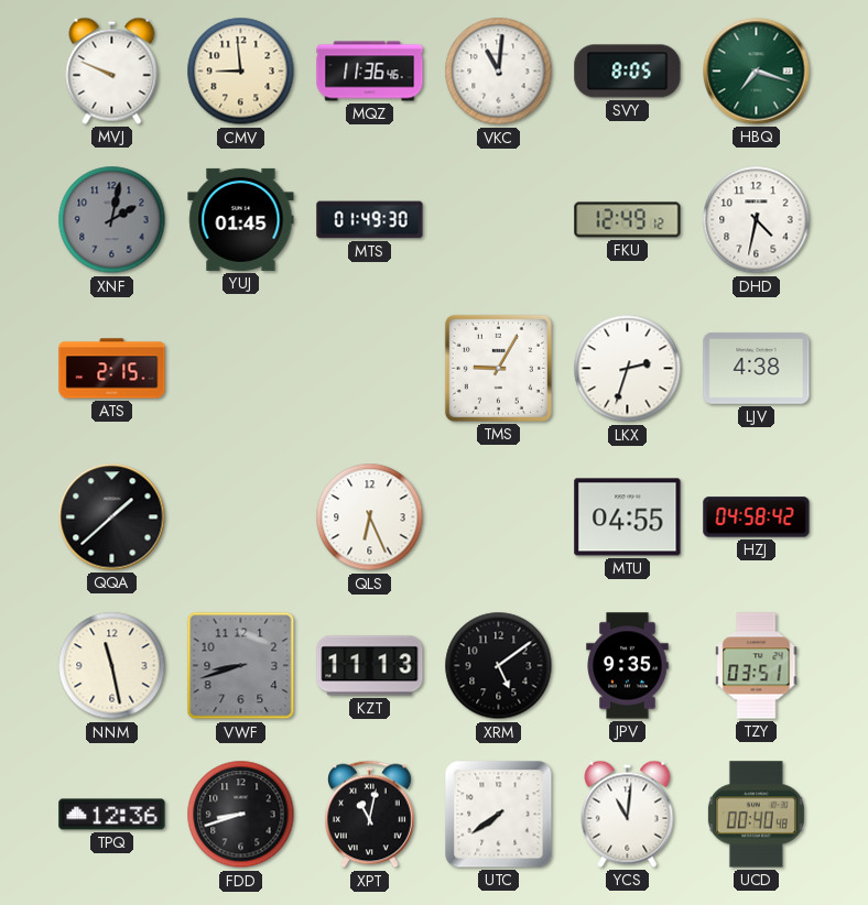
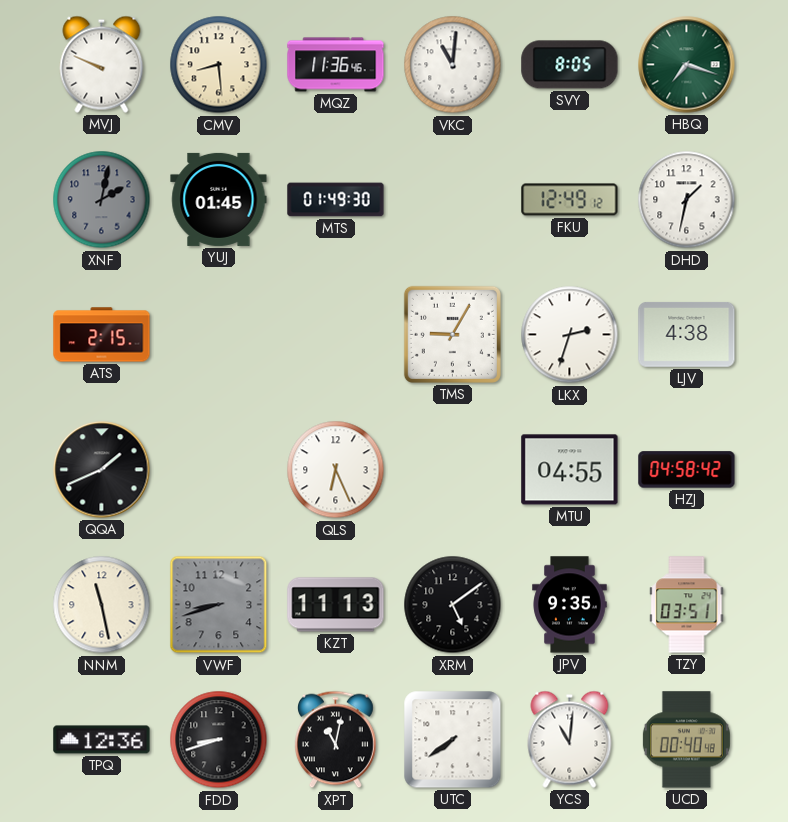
CMV: 8:59 -> 8:29
DHD: 4:32 -> 1:32
QQA: 1:38 -> 1:41
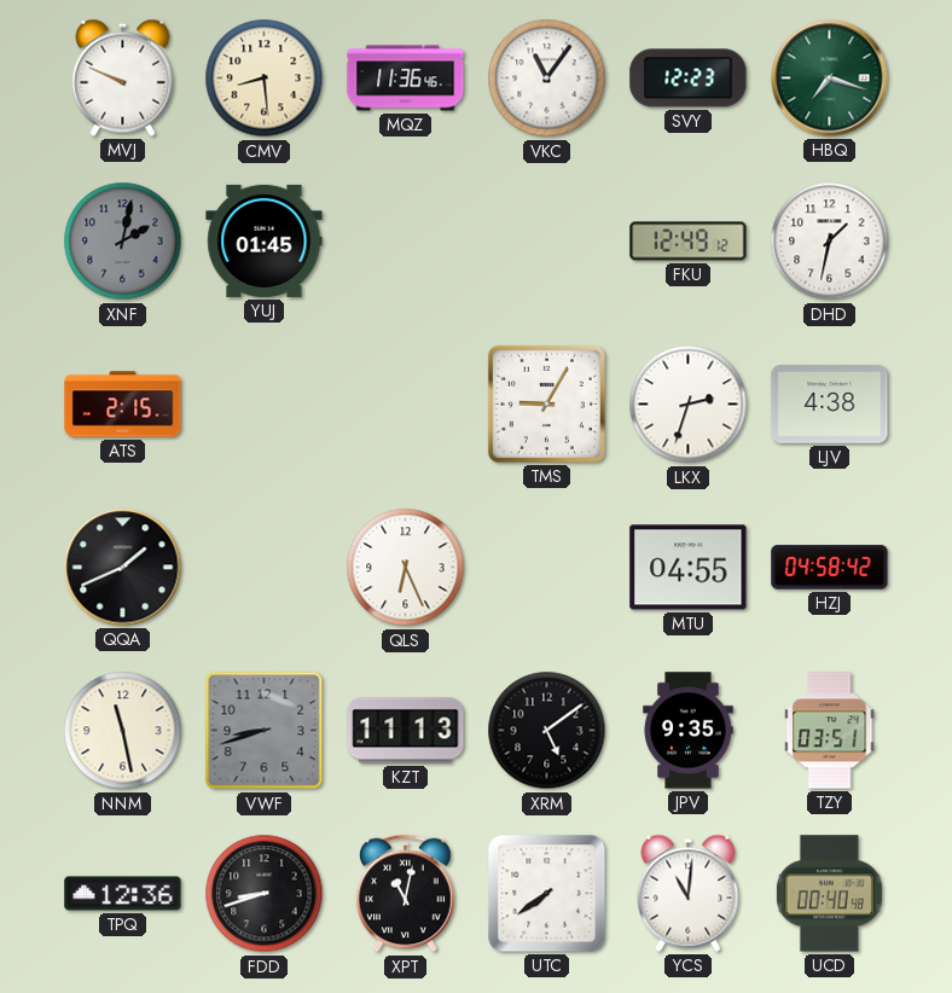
VKC: 11:01 -> 11:06
SVY: 8:05 -> 12:23
MTS: 01:49 -> none
